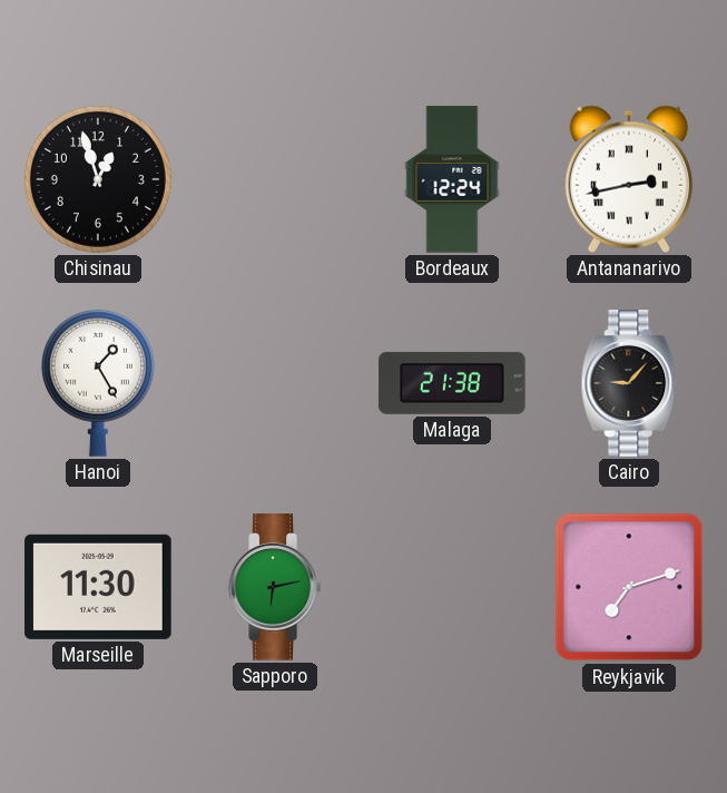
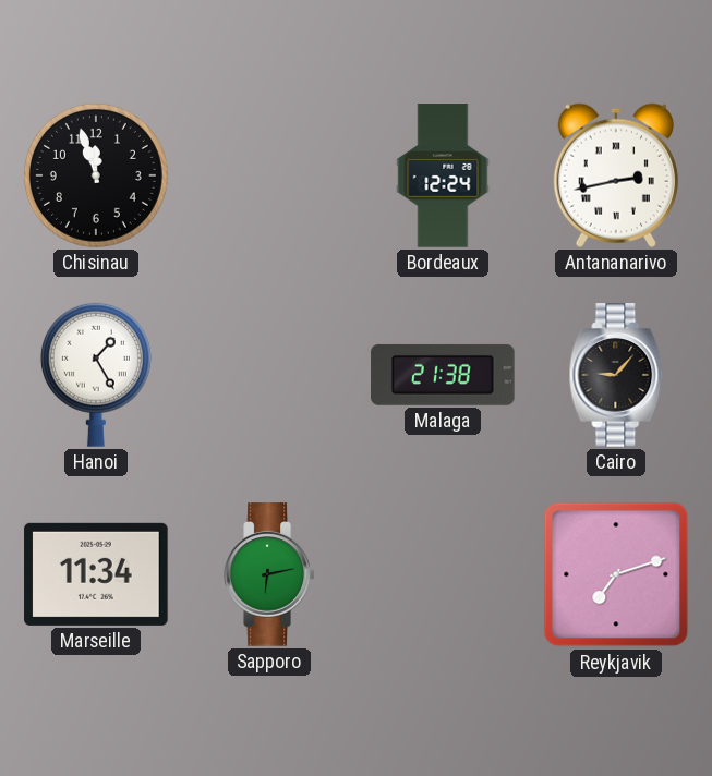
Chisinau: 12:57 -> 11:57
Marseille: 11:30 -> 11:34
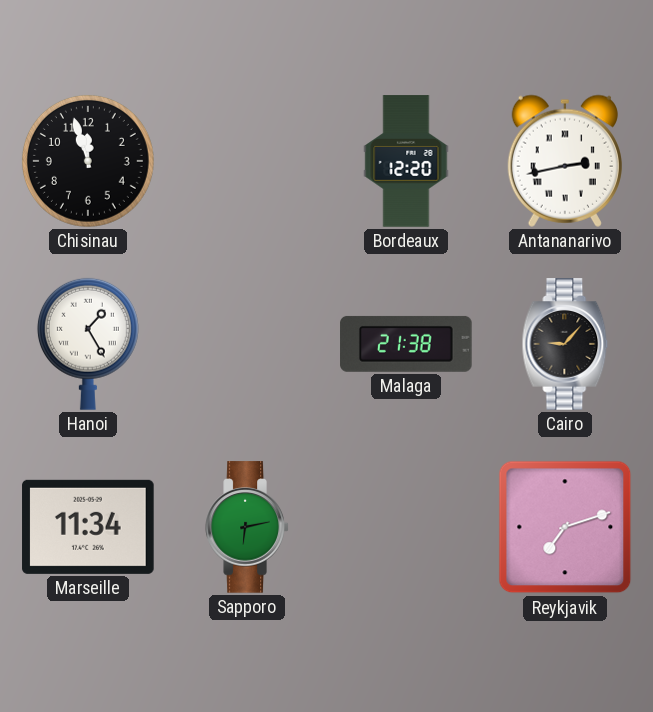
Bordeaux: 12:24 -> 12:20
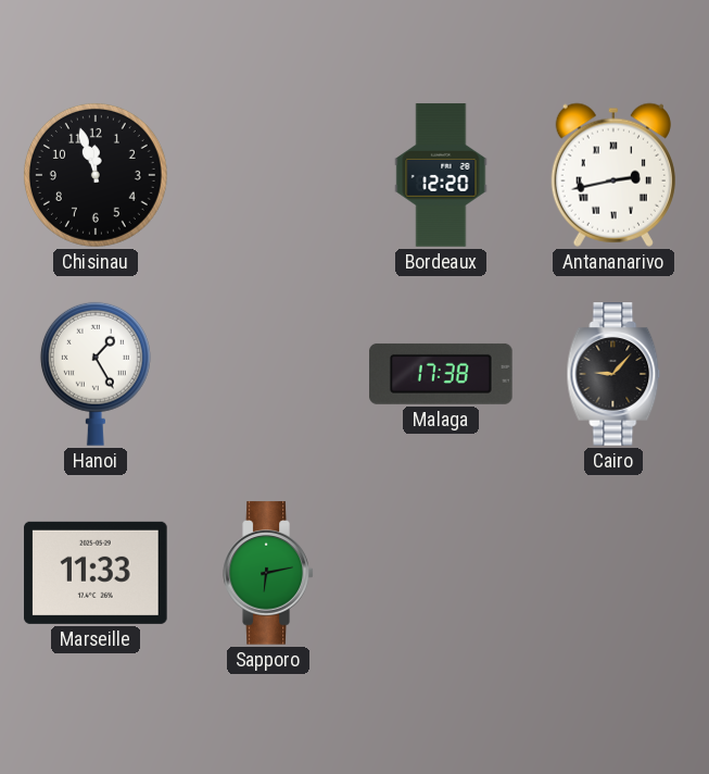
Malaga: 21:38 -> 17:38
Marseille: 11:34 -> 11:33
Reykjavik: 7:12 -> none
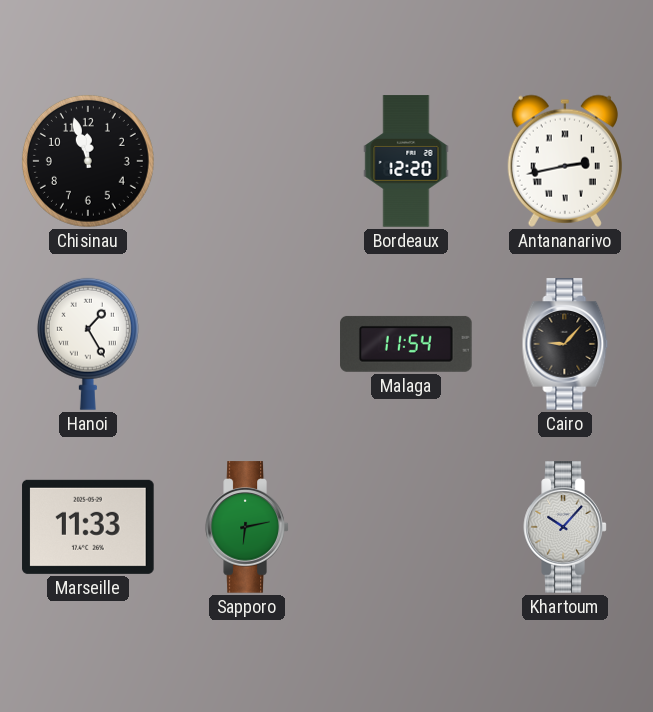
Malaga: 17:38 -> 11:54
Khartoum: none -> 10:07
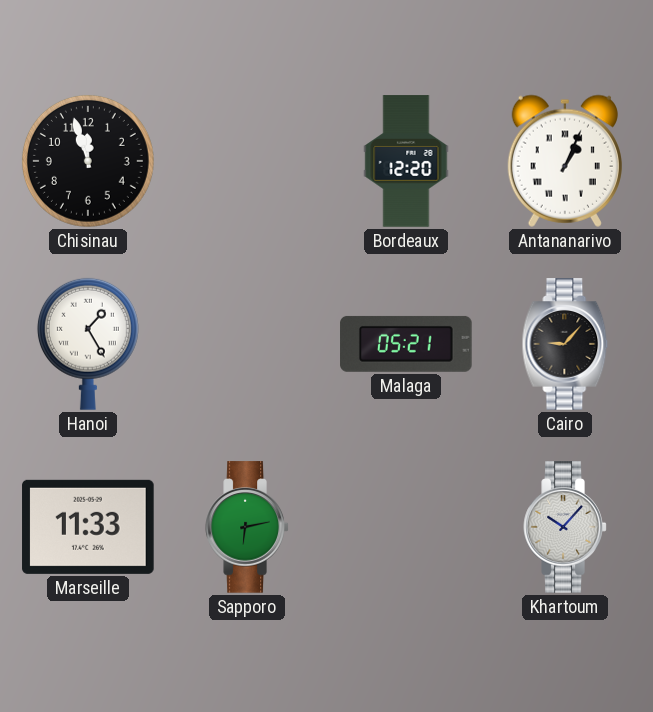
Antananarivo: 2:43 -> 1:04
Malaga: 11:54 -> 05:21
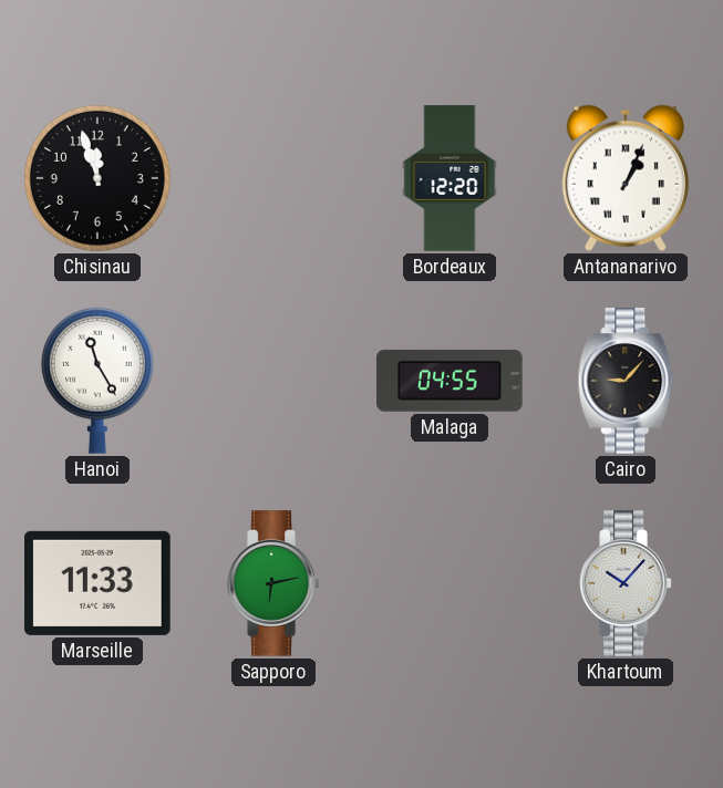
Hanoi: 1:25 -> 11:25
Malaga: 05:21 -> 04:55
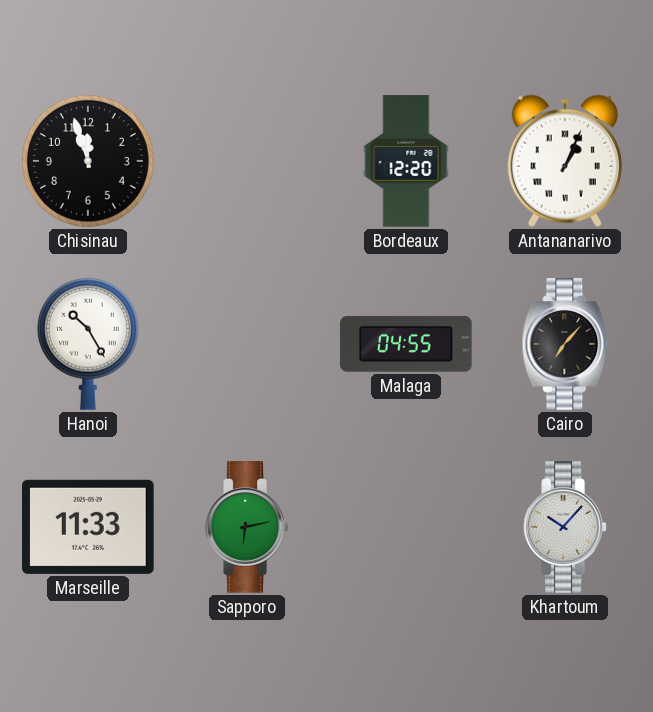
Hanoi: 11:25 -> 10:25
Cairo: 9:07 -> 7:07
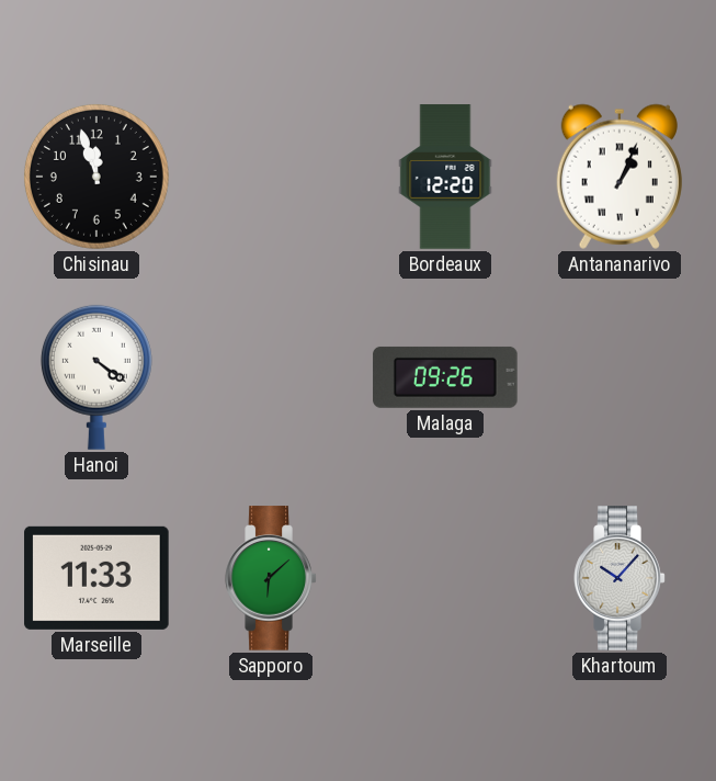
Hanoi: 10:25 -> 4:21
Malaga: 04:55 -> 09:26
Cairo: 7:07 -> none
Sapporo: 6:13 -> 6:08
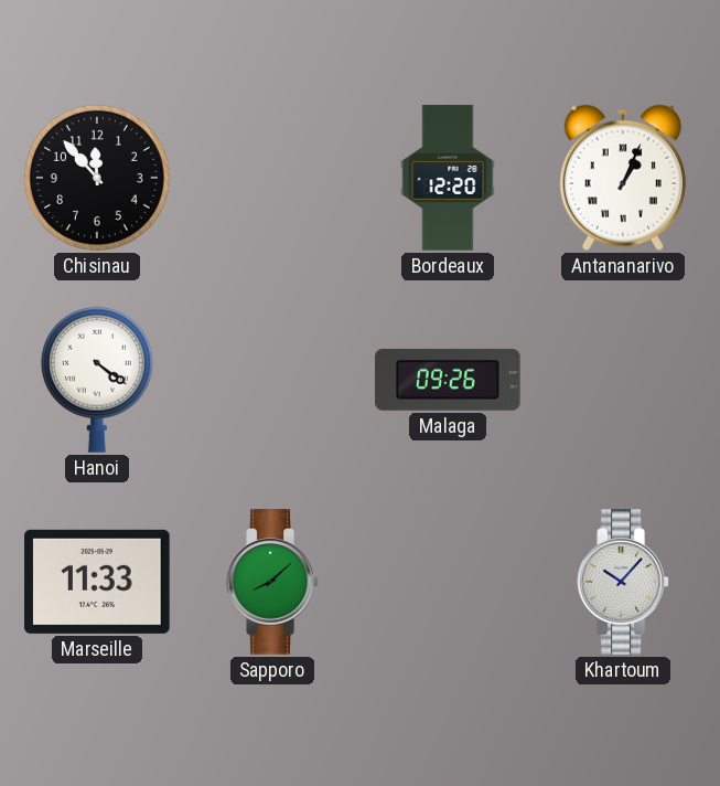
Chisinau: 11:57 -> 11:53
Sapporo: 6:08 -> 8:08
